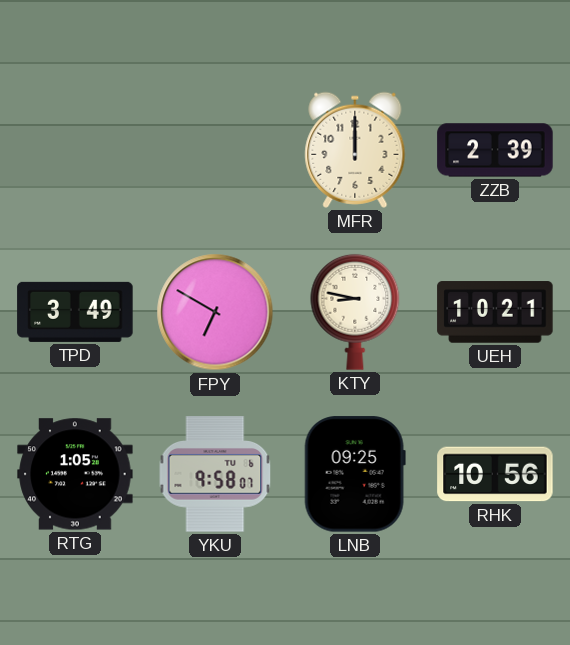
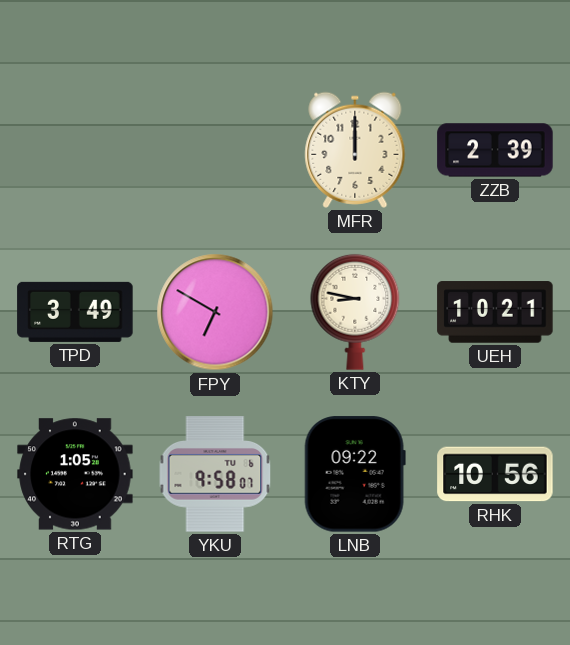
LNB: 09:25 -> 09:22
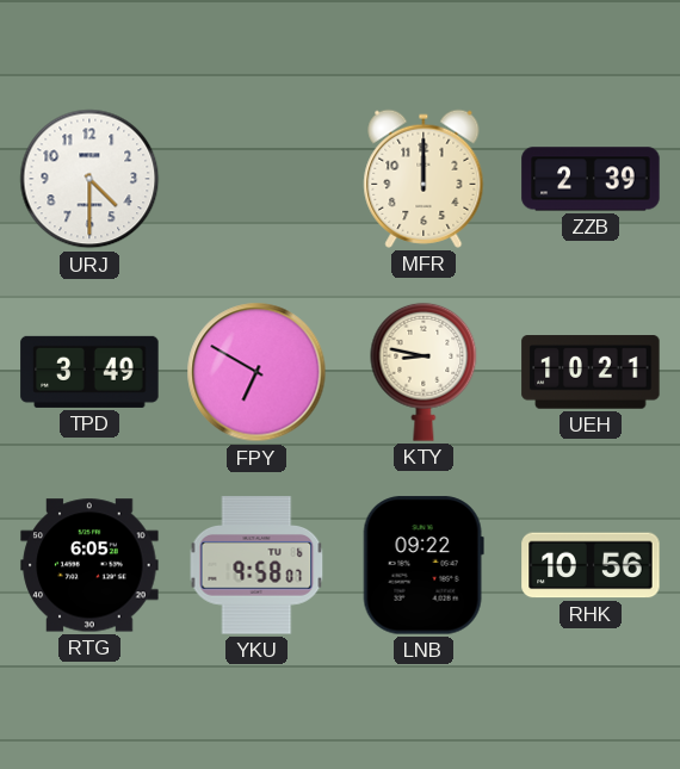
URJ: none -> 4:30
RTG: 1:05 -> 6:05
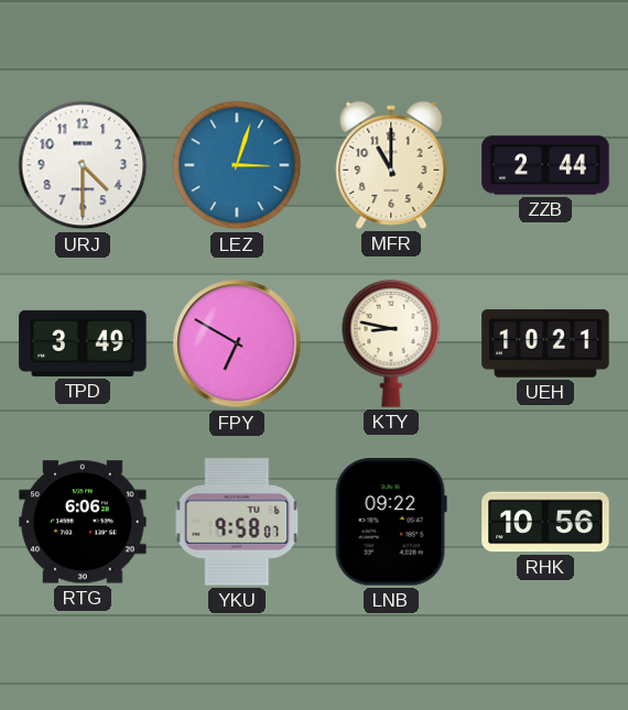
LEZ: none -> 3:03
MFR: 12:00 -> 11:00
ZZB: 2:39 -> 2:44
RTG: 6:05 -> 6:06
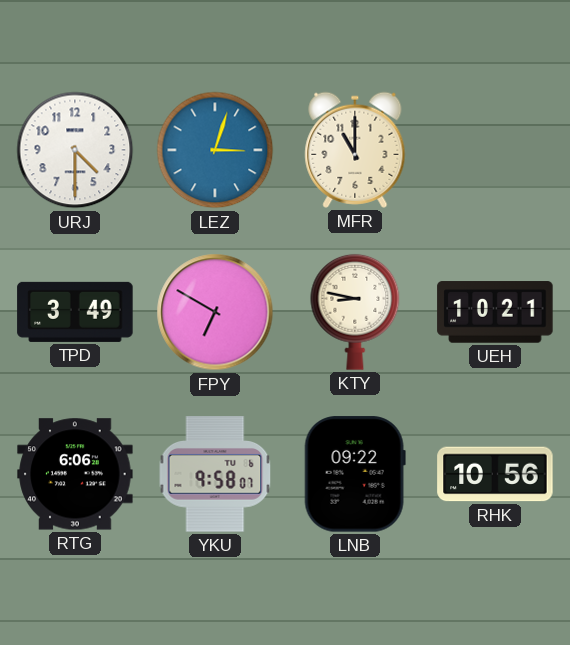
ZZB: 2:44 -> none
